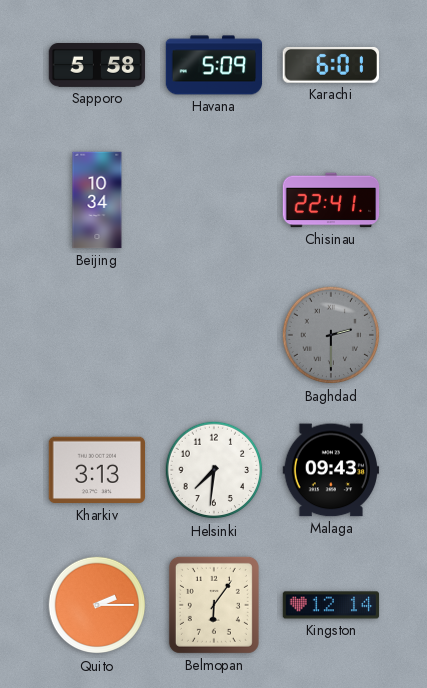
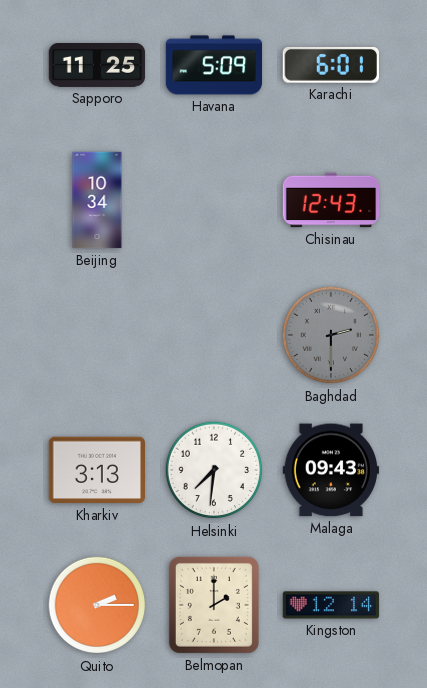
Sapporo: 5:58 -> 11:25
Chisinau: 22:41 -> 12:43
Belmopan: 6:06 -> 2:00
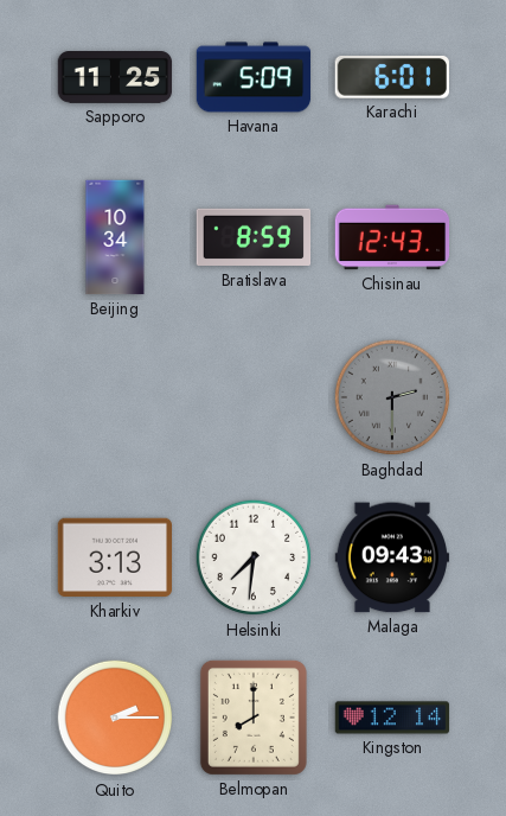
Bratislava: none -> 8:59
Belmopan: 2:00 -> 8:00
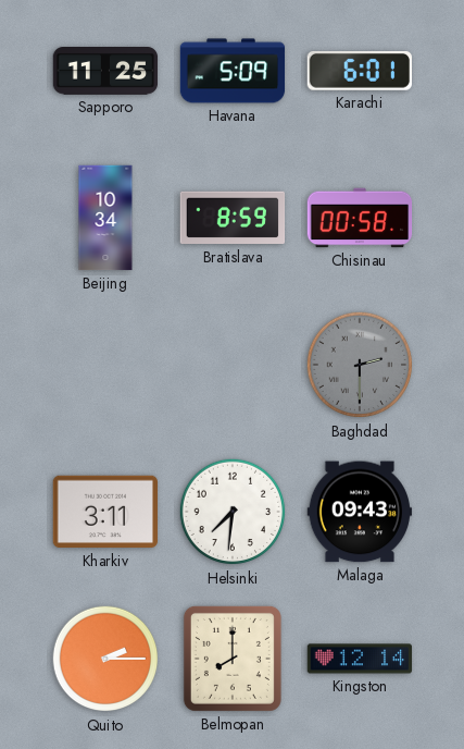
Chisinau: 12:43 -> 00:58
Kharkiv: 3:13 -> 3:11
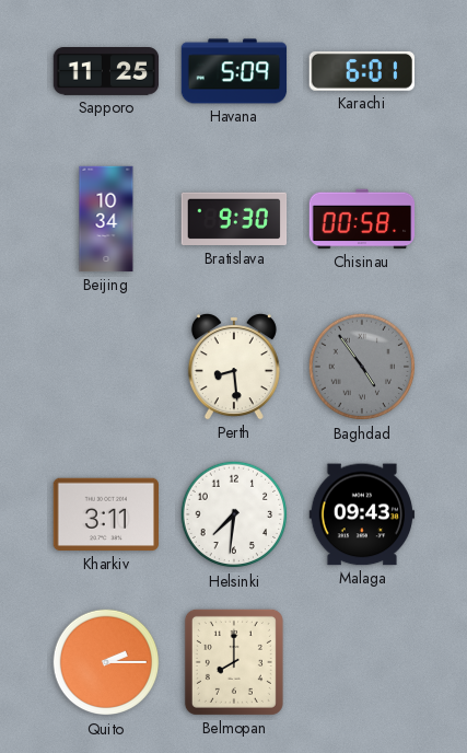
Bratislava: 8:59 -> 9:30
Perth: none -> 8:29
Baghdad: 2:30 -> 4:54
Kingston: 12:14 -> none
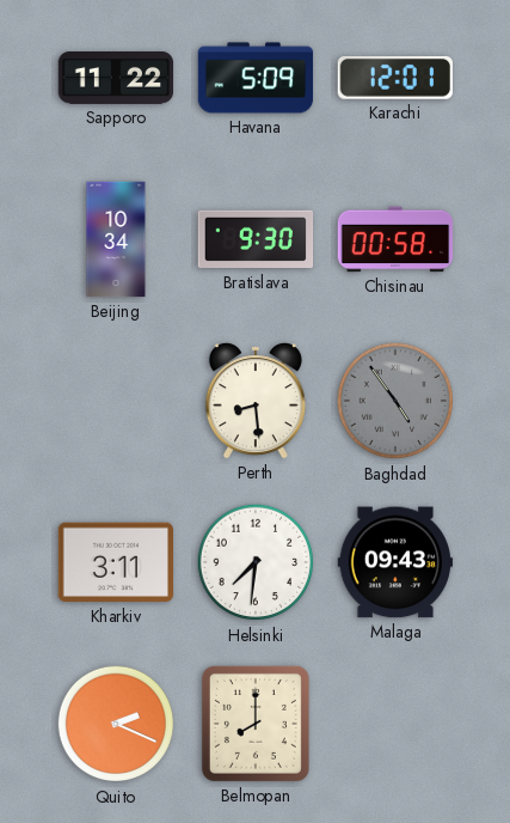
Sapporo: 11:25 -> 11:22
Karachi: 6:01 -> 12:01
Quito: 2:15 -> 2:19
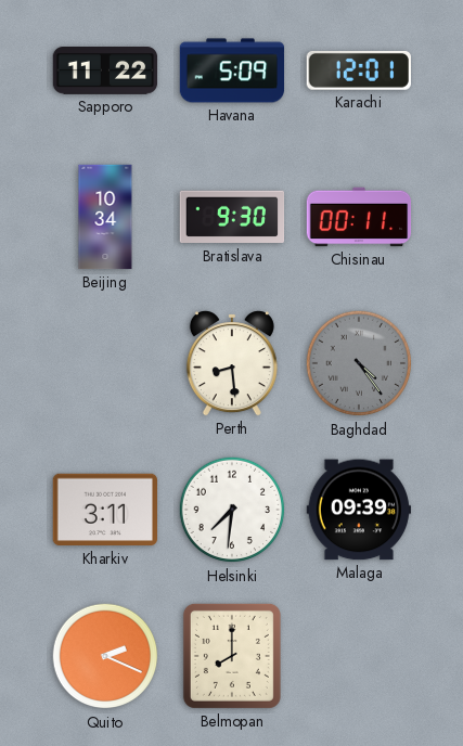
Chisinau: 00:58 -> 00:11
Baghdad: 4:54 -> 4:24
Malaga: 09:43 -> 09:39
